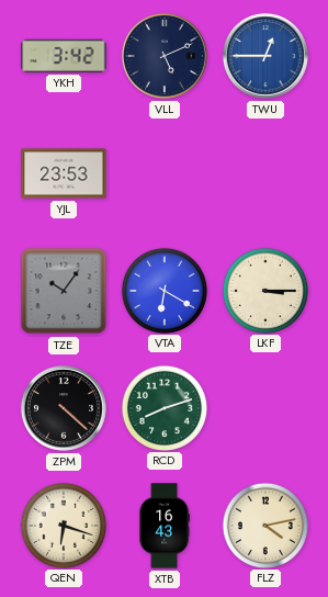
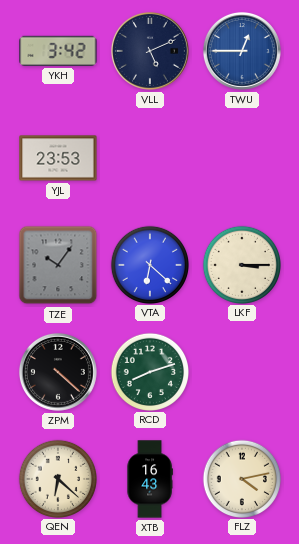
VTA: 6:20 -> 6:22
QEN: 6:18 -> 6:22
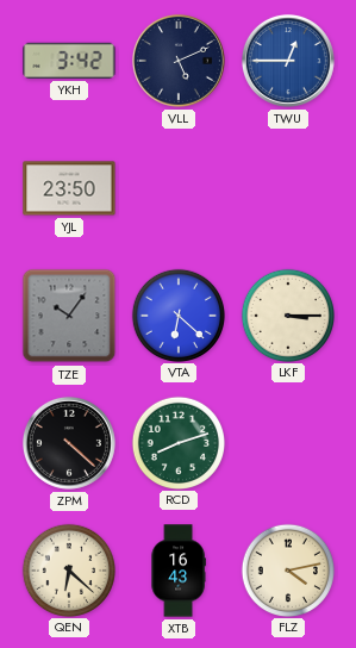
YJL: 23:53 -> 23:50
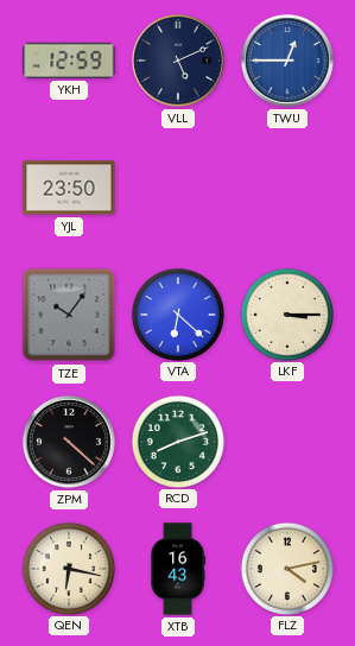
YKH: 3:42 -> 12:59
QEN: 6:22 -> 6:17
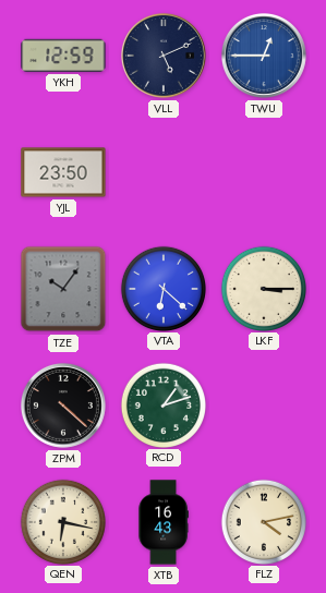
RCD: 8:12 -> 1:12
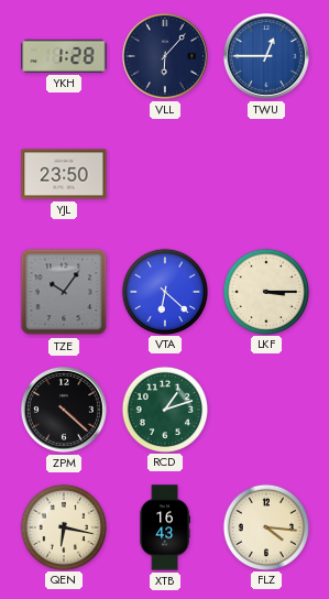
YKH: 12:59 -> 1:28
VLL: 5:11 -> 6:07
FLZ: 4:13 -> 4:16
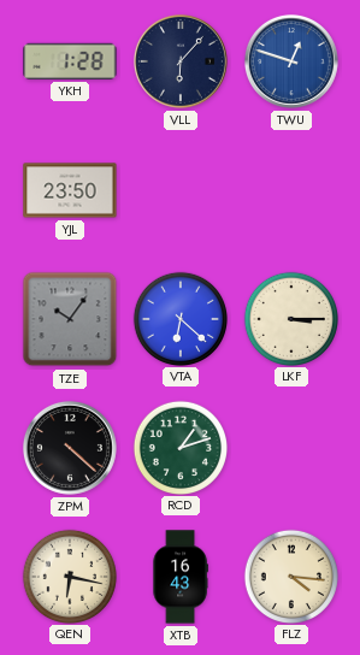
TWU: 12:45 -> 12:48
